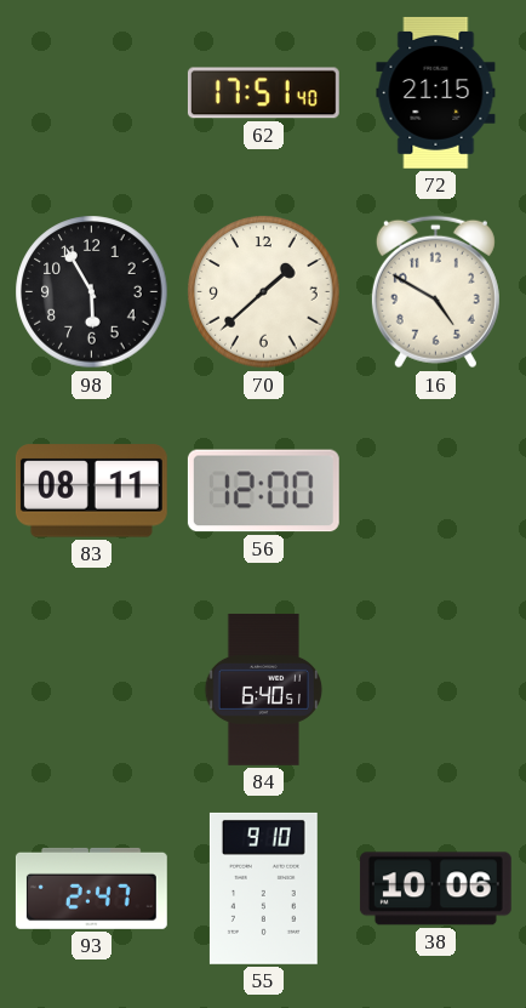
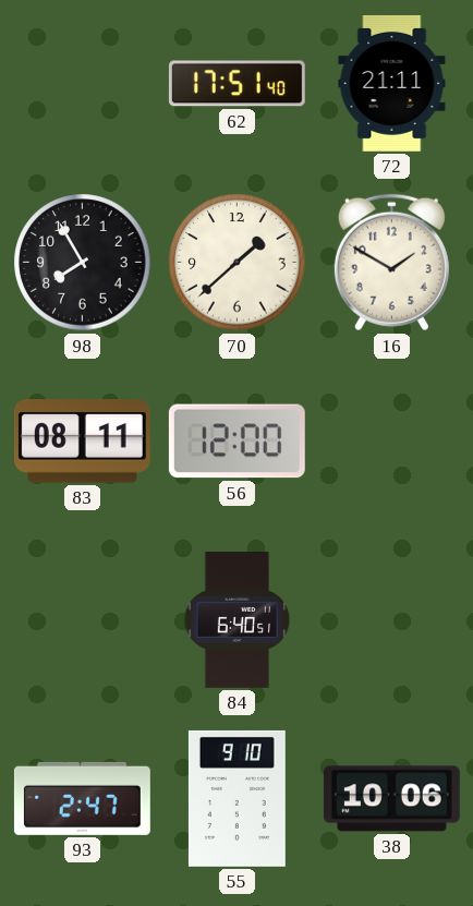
72: 21:15 -> 21:11
98: 5:55 -> 7:55
16: 4:50 -> 1:50
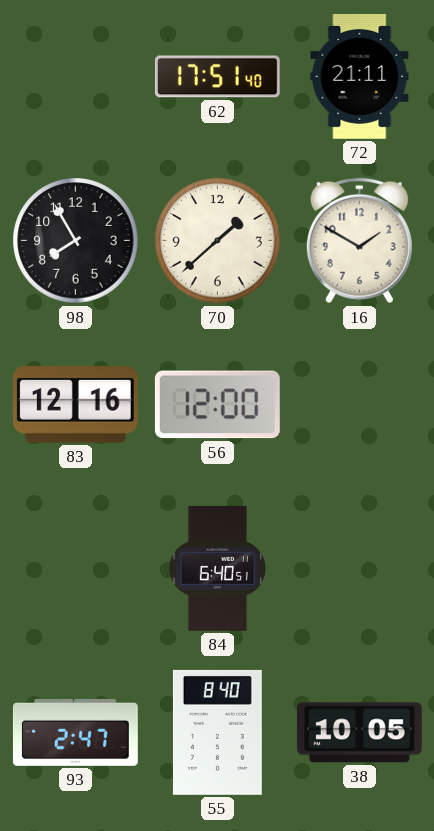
83: 08:11 -> 12:16
55: 9:10 -> 8:40
38: 10:06 -> 10:05
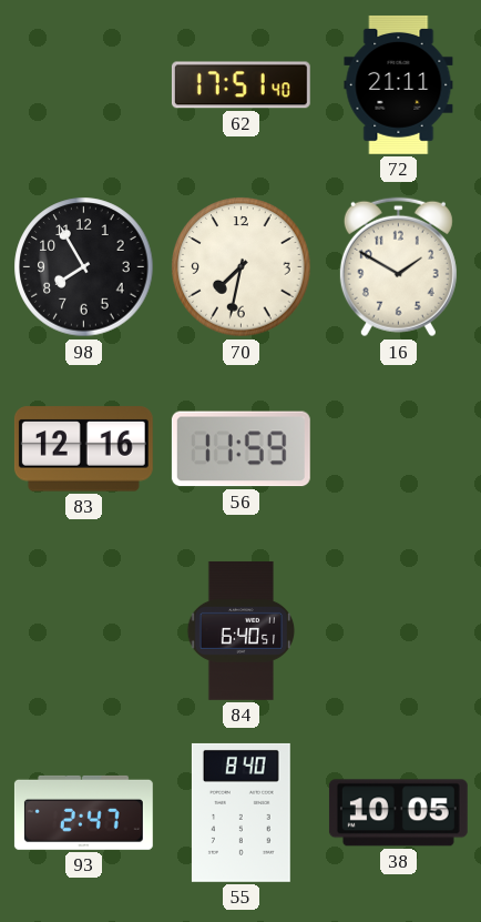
70: 1:38 -> 7:32
56: 12:00 -> 11:59
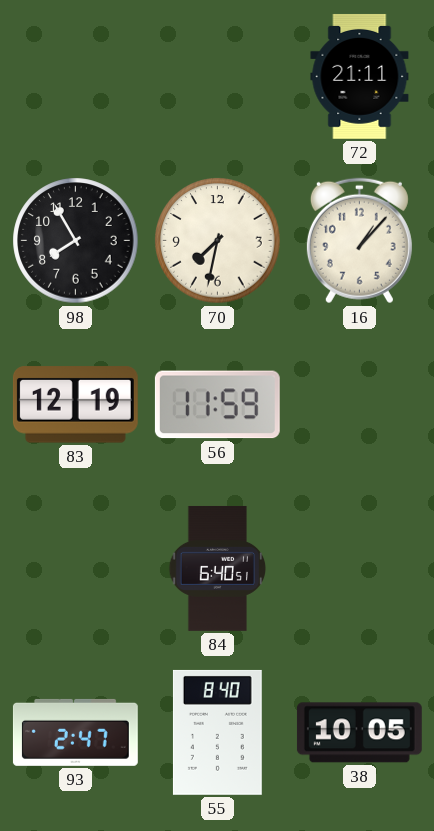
62: 17:51 -> none
16: 1:50 -> 1:07
83: 12:16 -> 12:19
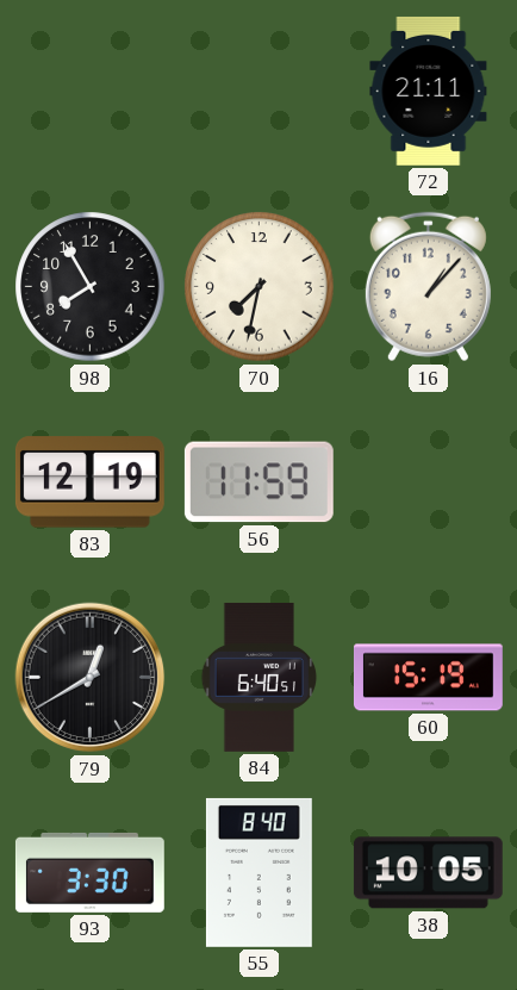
79: none -> 12:40
60: none -> 15:19
93: 2:47 -> 3:30
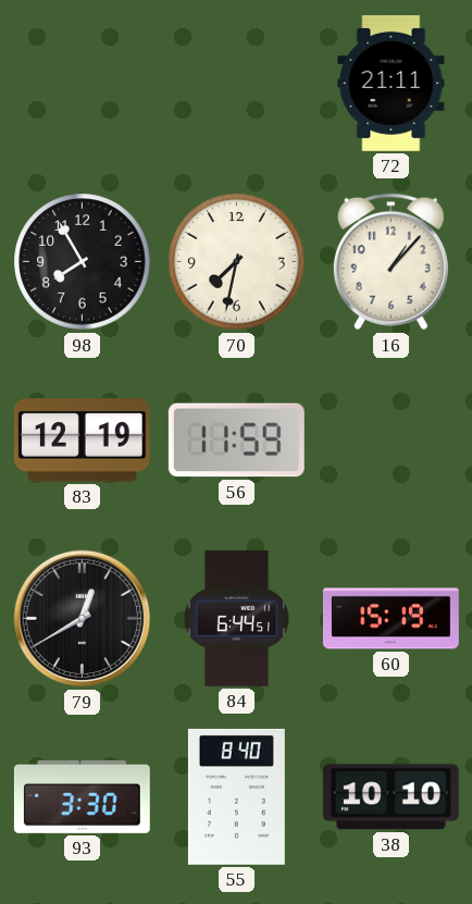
84: 6:40 -> 6:44
38: 10:05 -> 10:10
